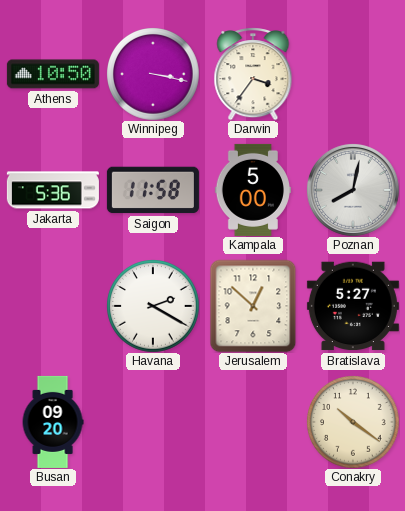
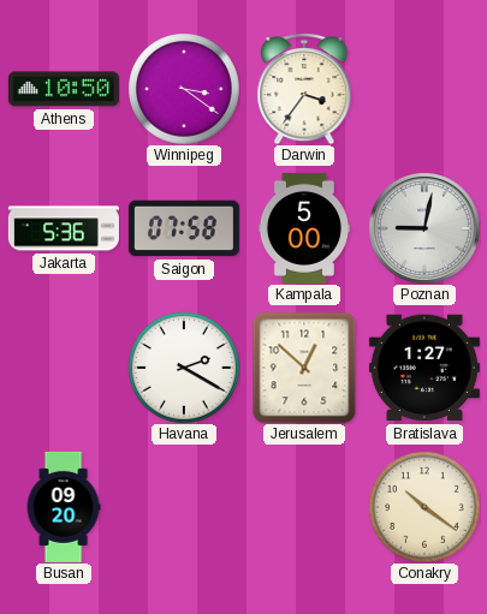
Winnipeg: 3:17 -> 3:21
Saigon: 11:58 -> 07:58
Poznan: 8:02 -> 9:02
Bratislava: 5:27 -> 1:27
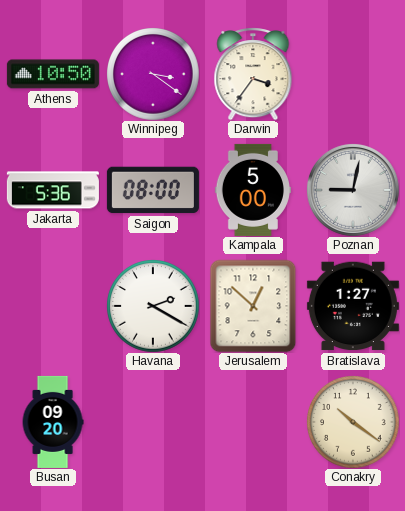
Saigon: 07:58 -> 08:00
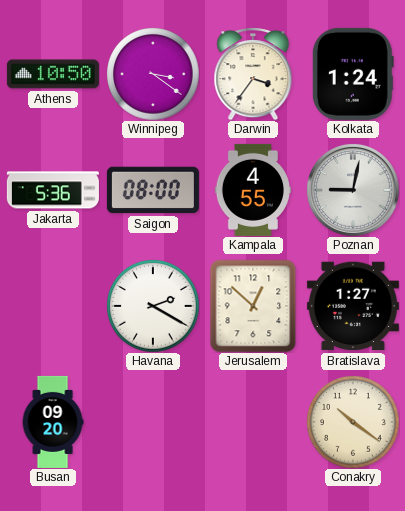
Kolkata: none -> 1:24
Kampala: 5:00 -> 4:55
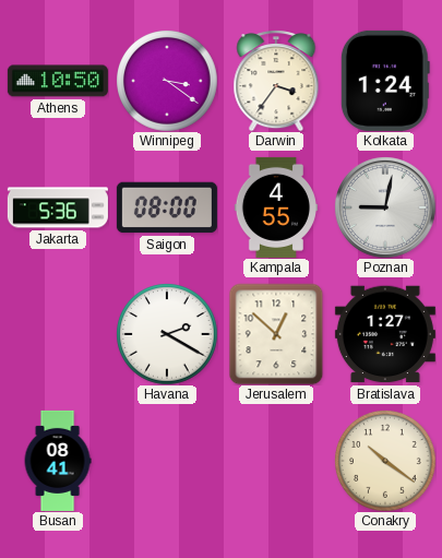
Busan: 09:20 -> 08:41
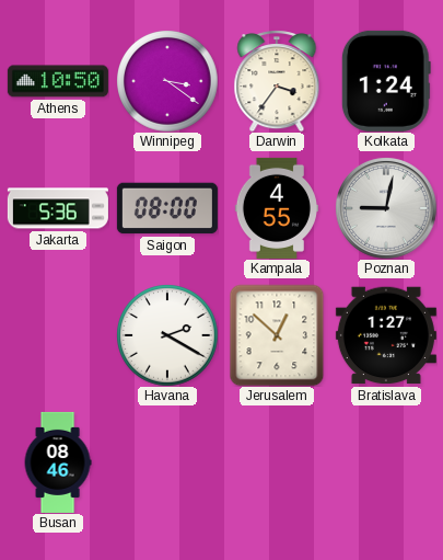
Busan: 08:41 -> 08:46
Conakry: 10:21 -> none
